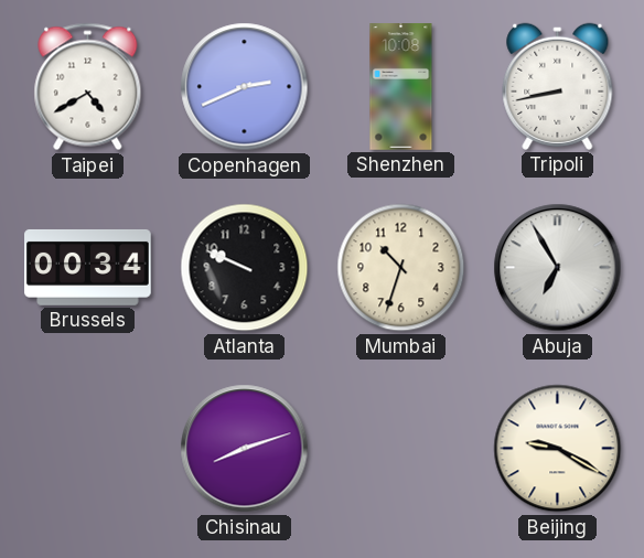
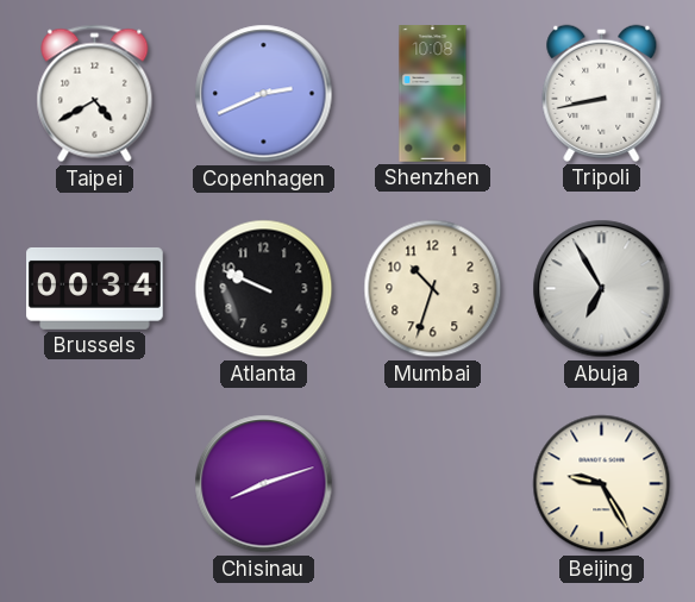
Beijing: 9:20 -> 9:25
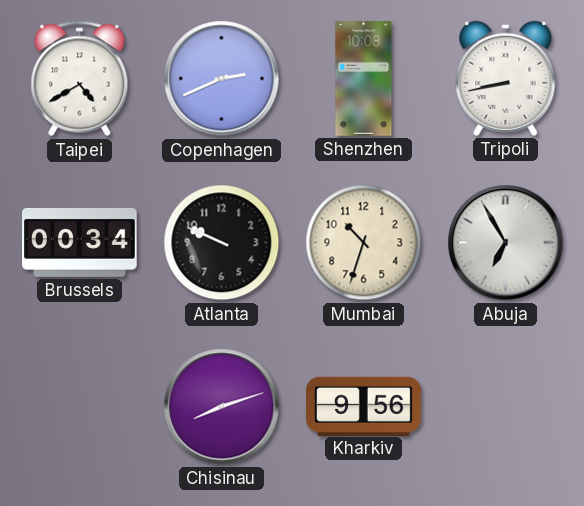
Kharkiv: none -> 9:56
Beijing: 9:25 -> none
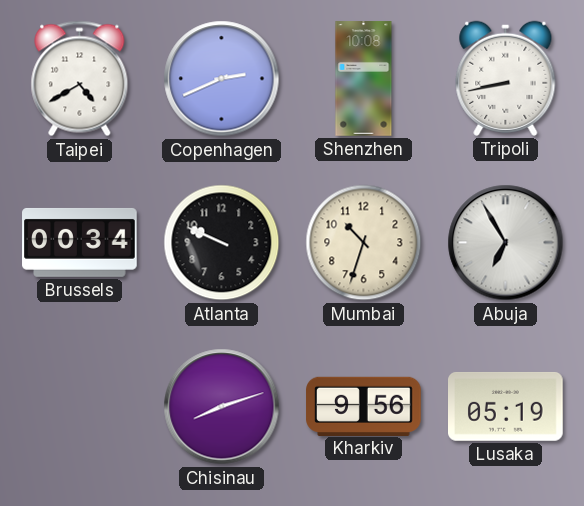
Lusaka: none -> 05:19
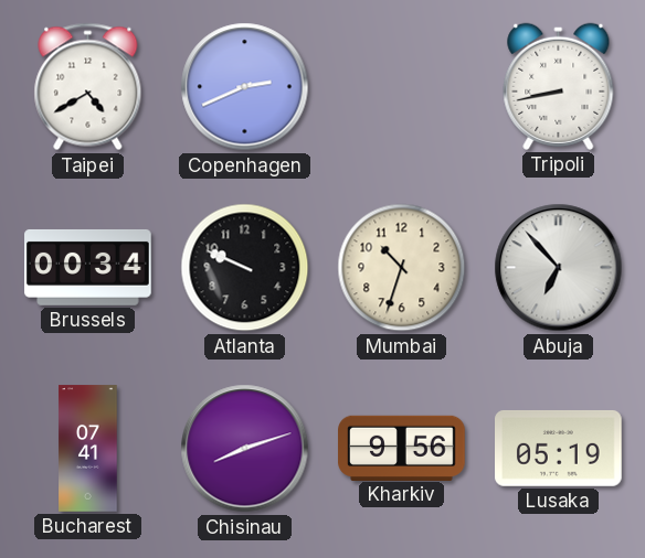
Shenzhen: 10:08 -> none
Abuja: 6:55 -> 6:53
Bucharest: none -> 07:41
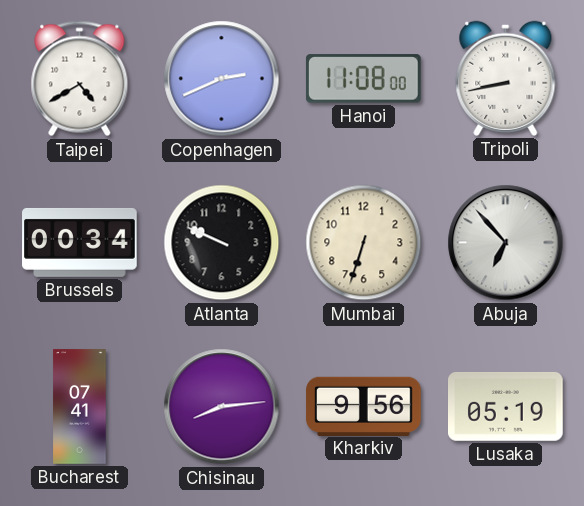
Hanoi: none -> 11:08
Mumbai: 10:33 -> 6:33
Chisinau: 8:12 -> 8:14
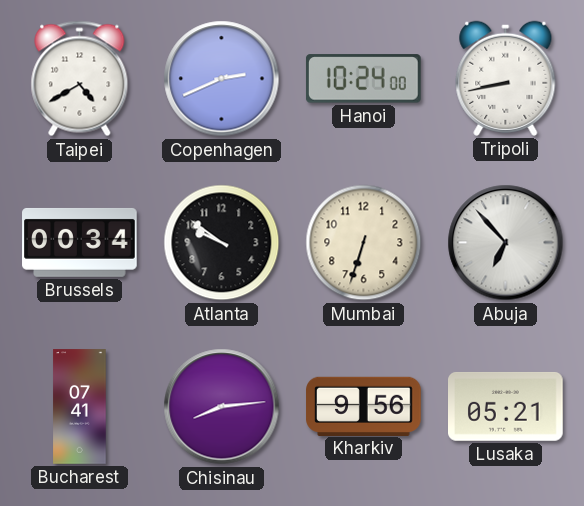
Hanoi: 11:08 -> 10:24
Atlanta: 9:49 -> 9:51
Lusaka: 05:19 -> 05:21
